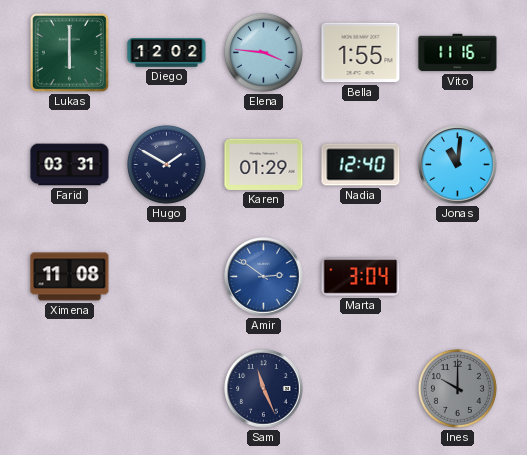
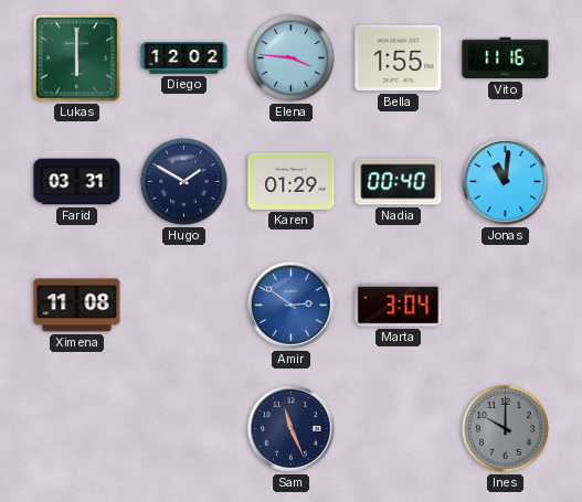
Nadia: 12:40 -> 00:40
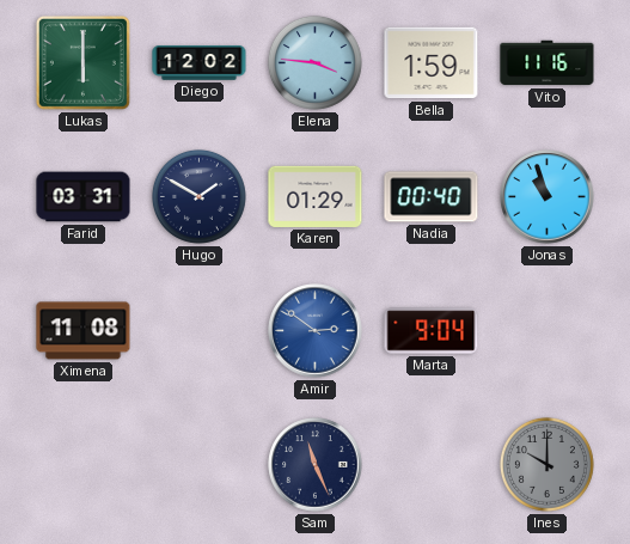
Bella: 1:55 -> 1:59
Jonas: 11:01 -> 10:57
Marta: 3:04 -> 9:04
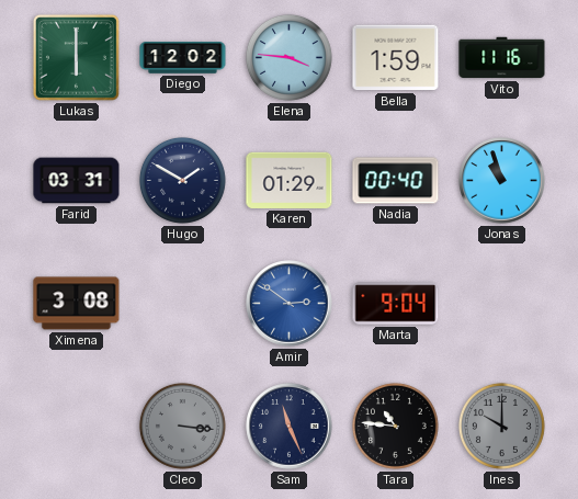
Ximena: 11:08 -> 3:08
Cleo: none -> 3:16
Tara: none -> 10:46
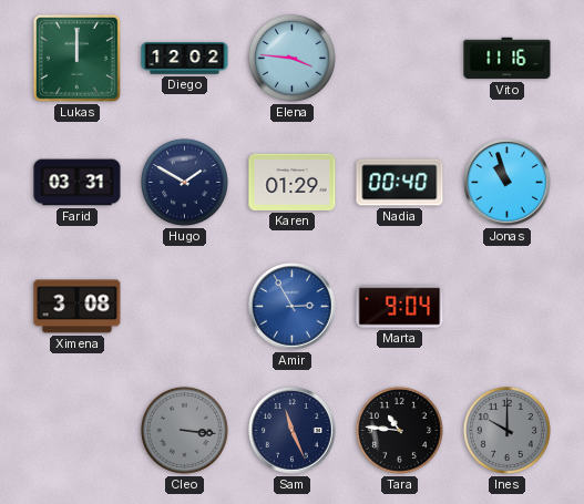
Lukas: 6:00 -> 12:00
Bella: 1:59 -> none
Amir: 2:51 -> 2:55
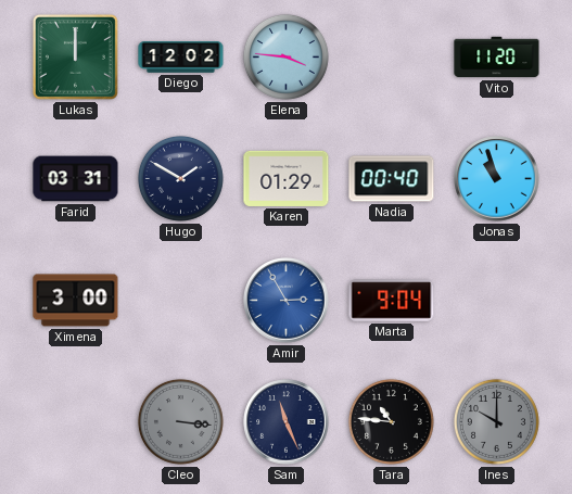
Vito: 11:16 -> 11:20
Ximena: 3:08 -> 3:00
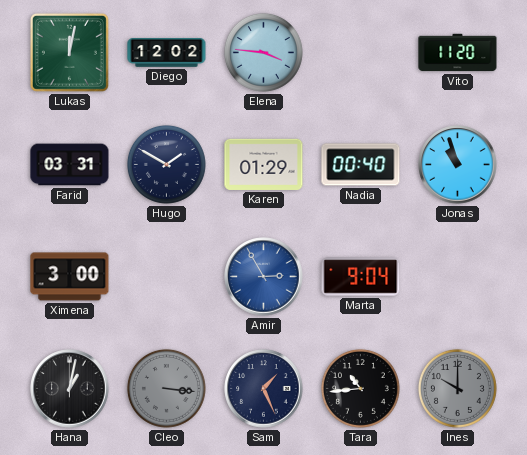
Lukas: 12:00 -> 12:02
Hana: none -> 1:02
Sam: 11:26 -> 1:26
Tara: 10:46 -> 10:44
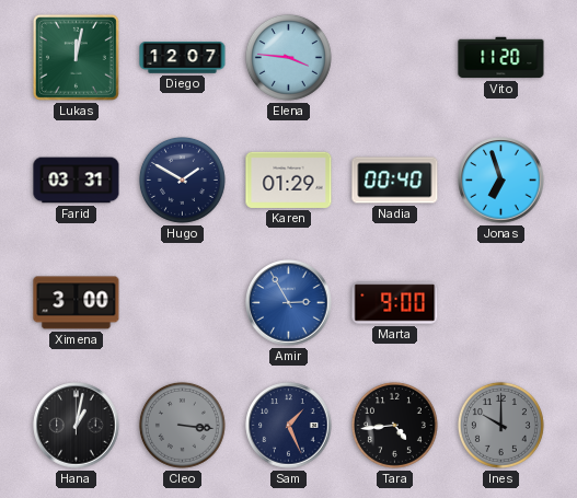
Diego: 12:02 -> 12:07
Jonas: 10:57 -> 6:57
Marta: 9:04 -> 9:00
Tara: 10:44 -> 4:44
